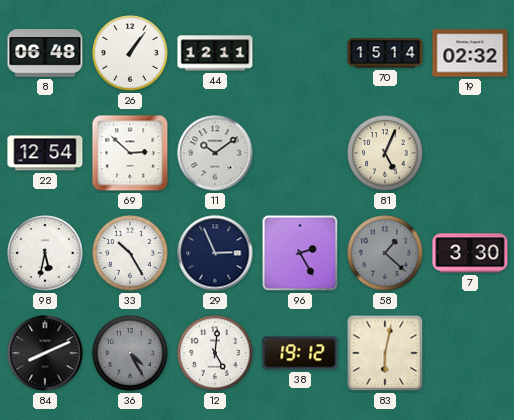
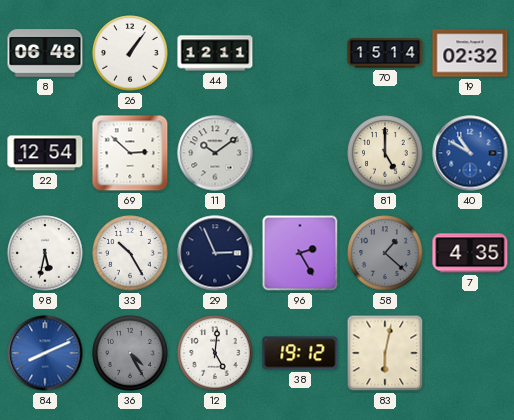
81: 5:04 -> 5:00
40: none -> 10:50
7: 3:30 -> 4:35
84 dial: black -> blue
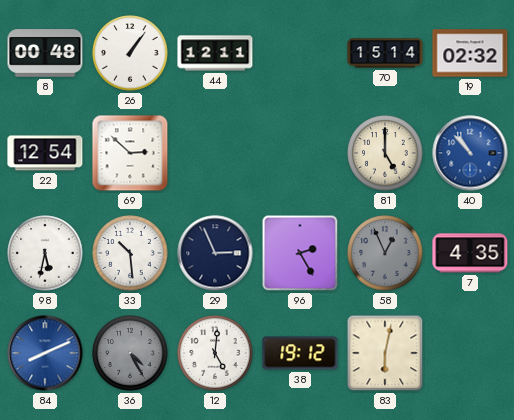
8: 06:48 -> 00:48
11: 10:09 -> none
40: 10:50 -> 10:53
33: 10:25 -> 10:29
58: 1:22 -> 12:56
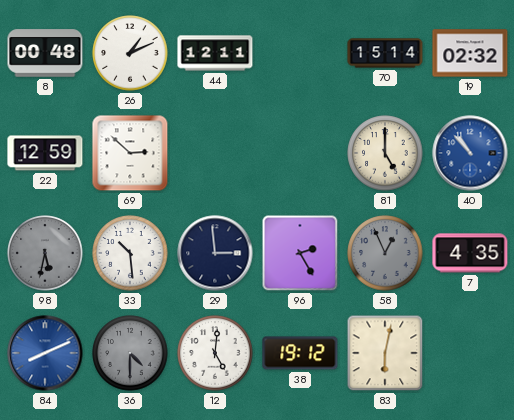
26: 1:06 -> 1:11
22: 12:54 -> 12:59
98 dial: white -> grey
29: 2:56 -> 2:59
36: 4:25 -> 4:30
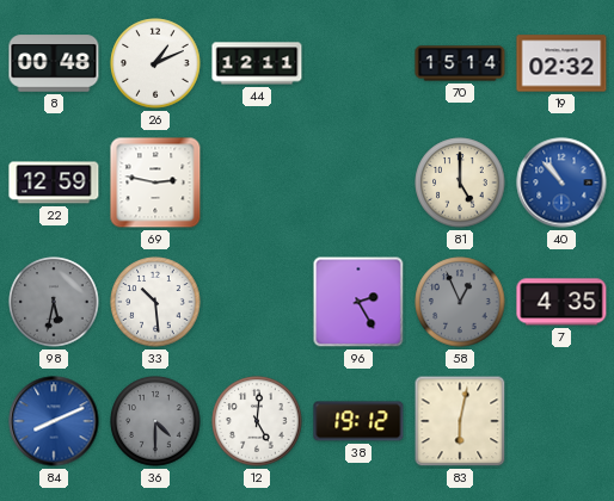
69: 2:52 -> 2:47
29: 2:59 -> none
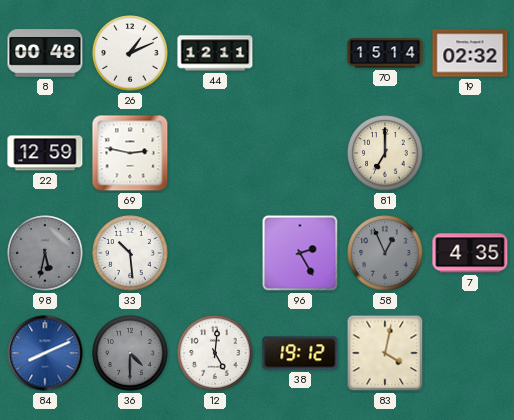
81: 5:00 -> 7:00
40: 10:53 -> none
83: 6:02 -> 4:02
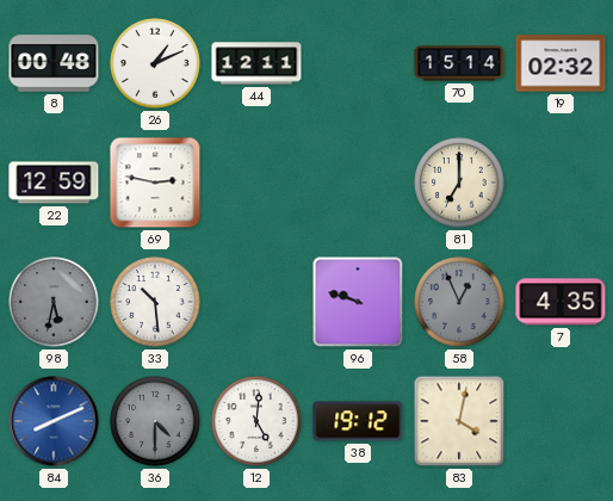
96: 2:25 -> 9:48
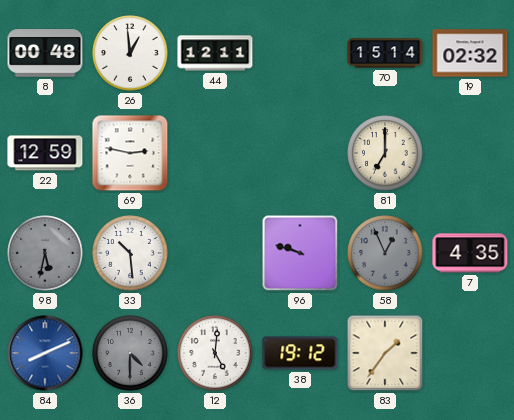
26: 1:11 -> 12:59
83: 4:02 -> 1:36
